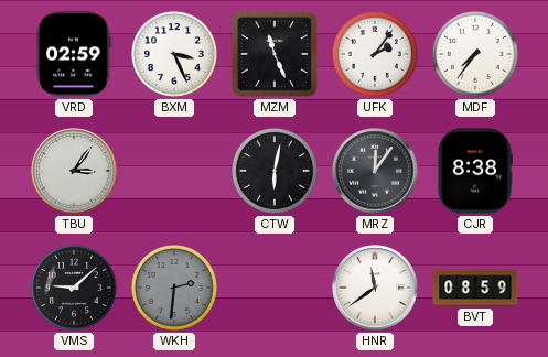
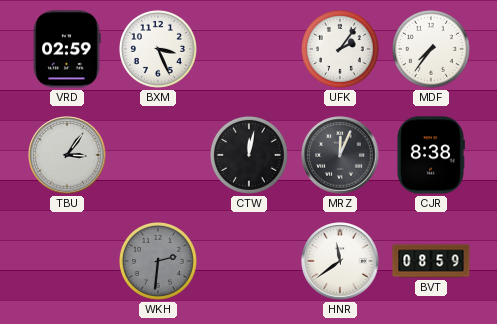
MZM: 11:26 -> none
CTW: 6:02 -> 12:02
MRZ: 12:06 -> 12:04
VMS: 9:08 -> none
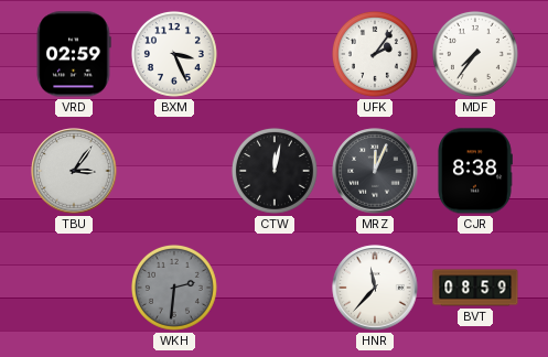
HNR: 11:39 -> 11:37
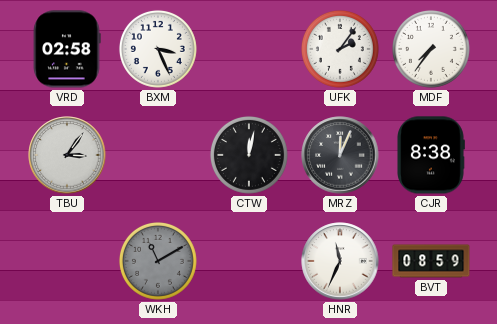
VRD: 02:59 -> 02:58
WKH: 2:31 -> 11:10
HNR: 11:37 -> 11:34
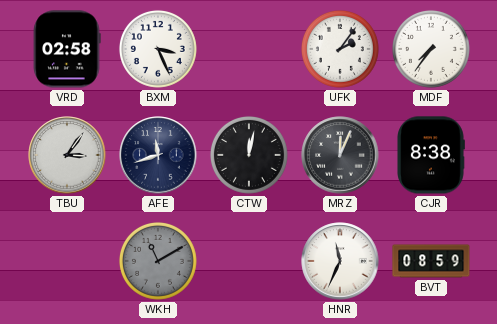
AFE: none -> 11:42
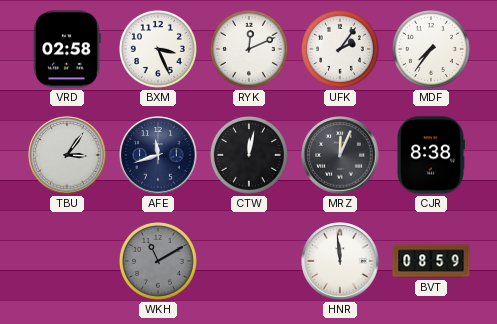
RYK: none -> 12:11
HNR: 11:34 -> 11:59
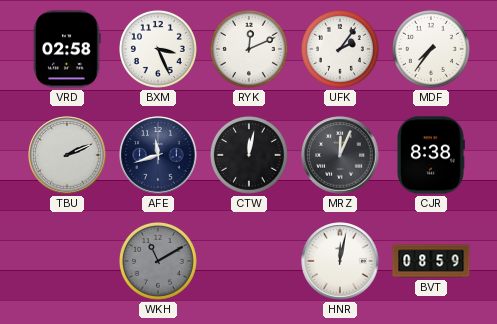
TBU: 3:06 -> 2:11
HNR: 11:59 -> 12:02
